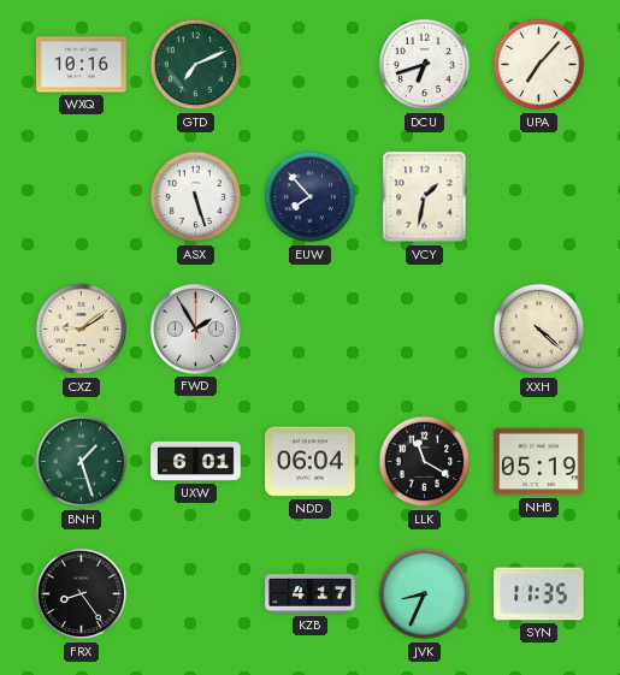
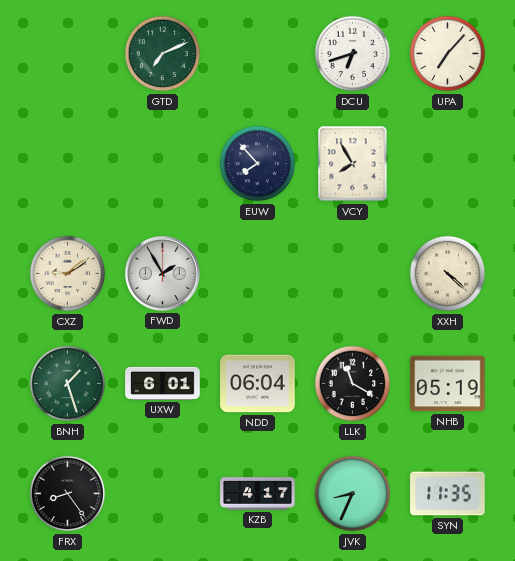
WXQ: 10:16 -> none
ASX: 5:27 -> none
VCY: 1:32 -> 7:55
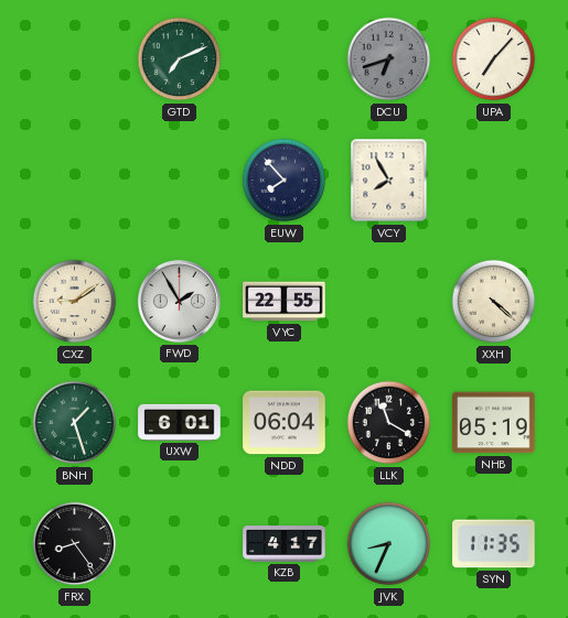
DCU dial: white -> grey
VYC: none -> 22:55
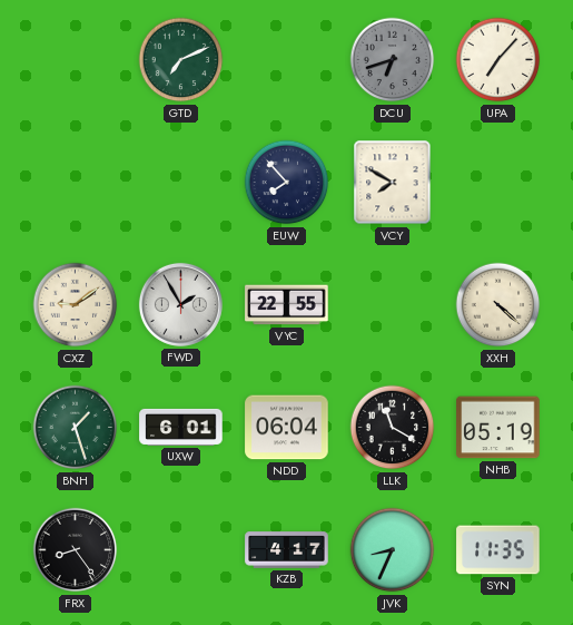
VCY: 7:55 -> 7:50
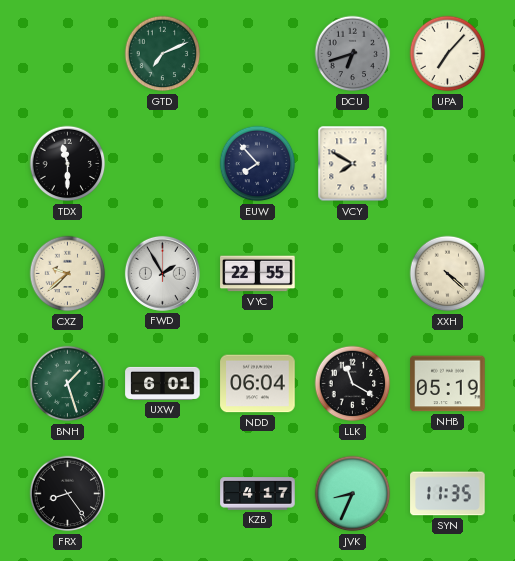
TDX: none -> 11:30
CXZ: 9:09 -> 9:38
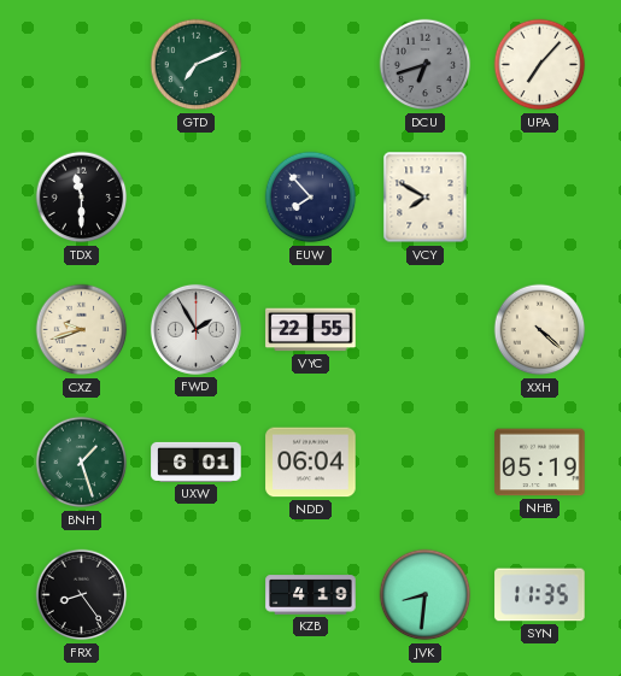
CXZ: 9:38 -> 9:42
LLK: 11:20 -> none
KZB: 4:17 -> 4:19
JVK: 8:34 -> 8:31
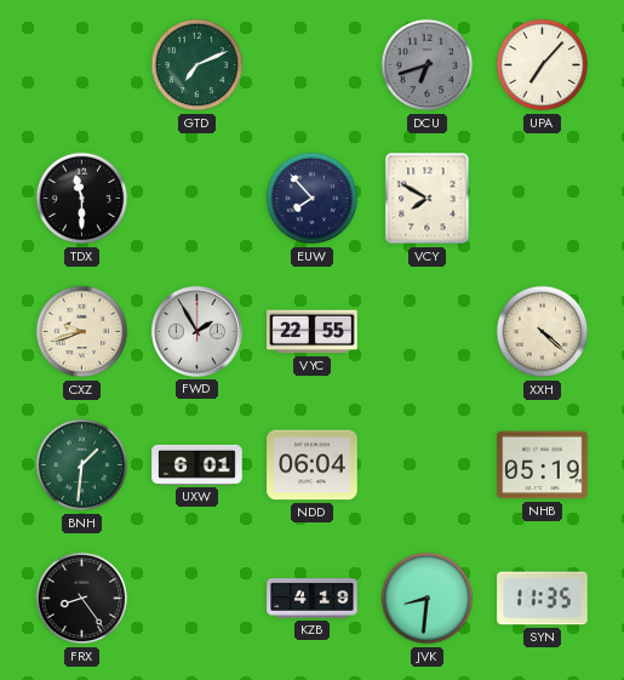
BNH: 1:27 -> 1:31
